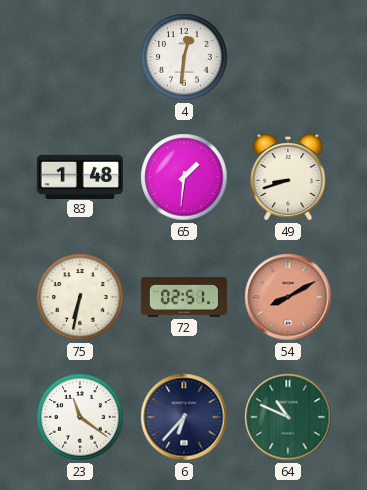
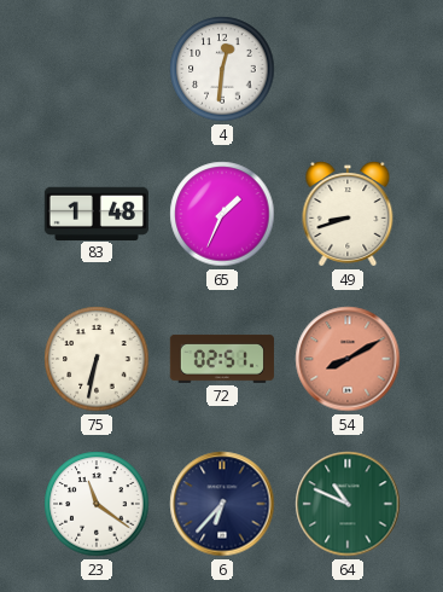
65: 1:31 -> 1:34
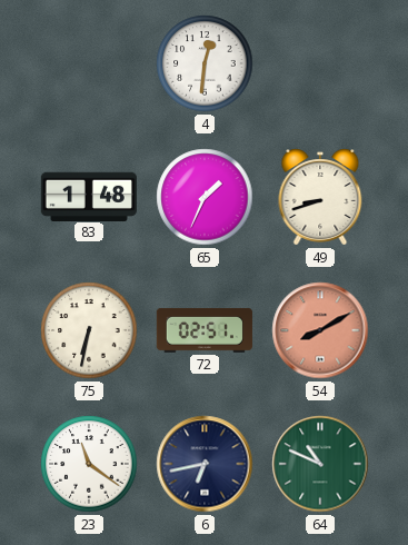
6: 6:37 -> 6:43
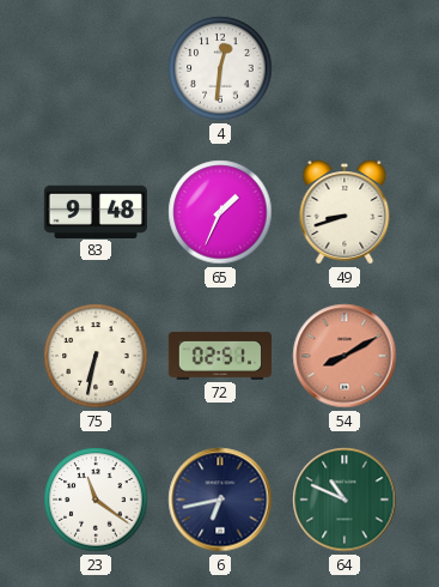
83: 1:48 -> 9:48
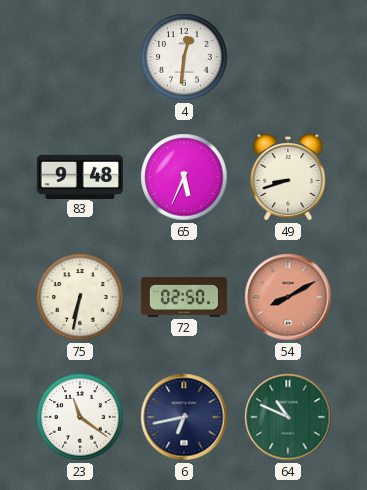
65: 1:34 -> 5:34
72: 02:51 -> 02:50
